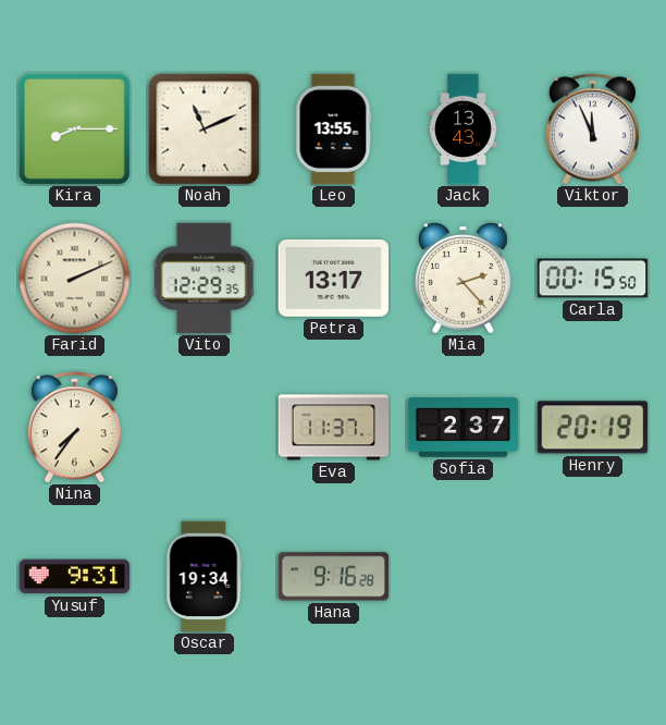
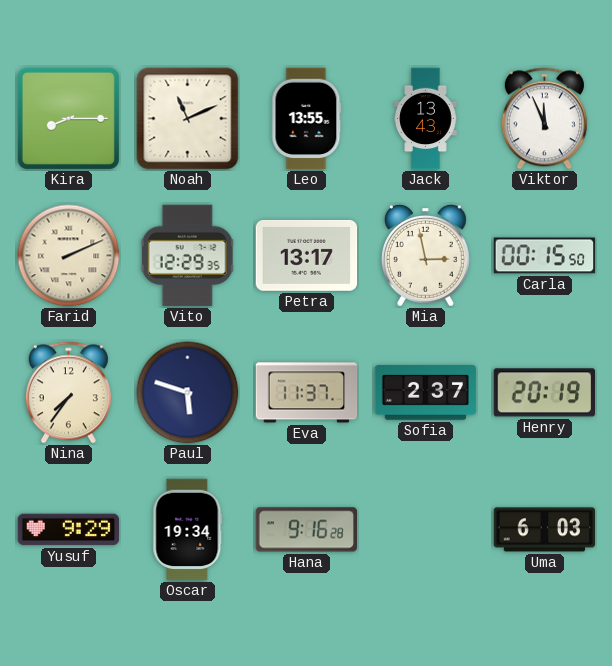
Mia: 2:23 -> 2:58
Paul: none -> 5:48
Yusuf: 9:31 -> 9:29
Uma: none -> 6:03
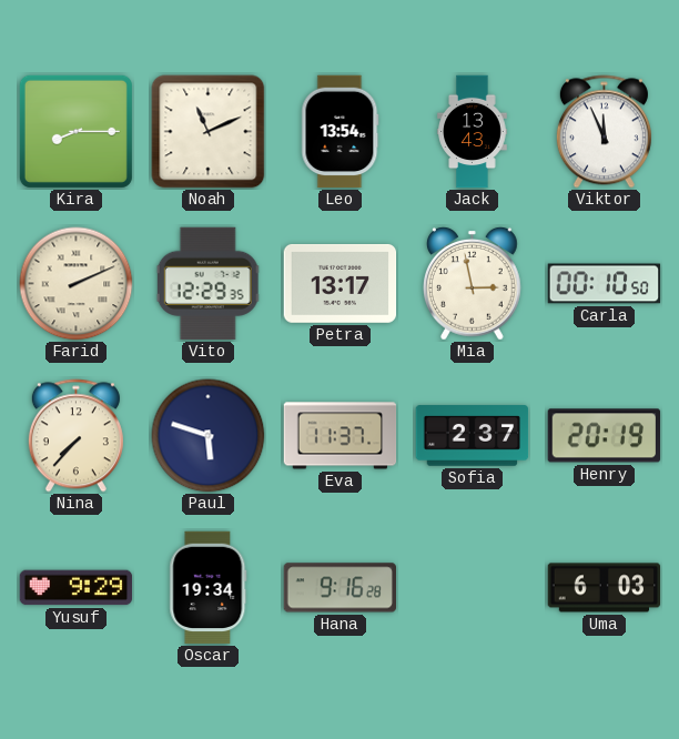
Leo: 13:55 -> 13:54
Carla: 00:15 -> 00:10
Nina: 7:36 -> 7:37
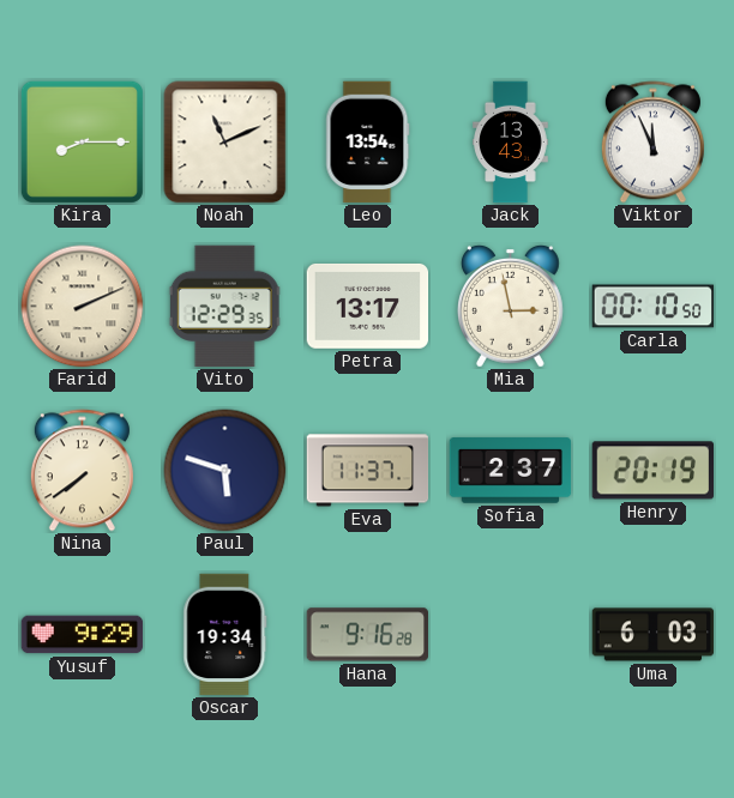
Nina: 7:37 -> 7:39
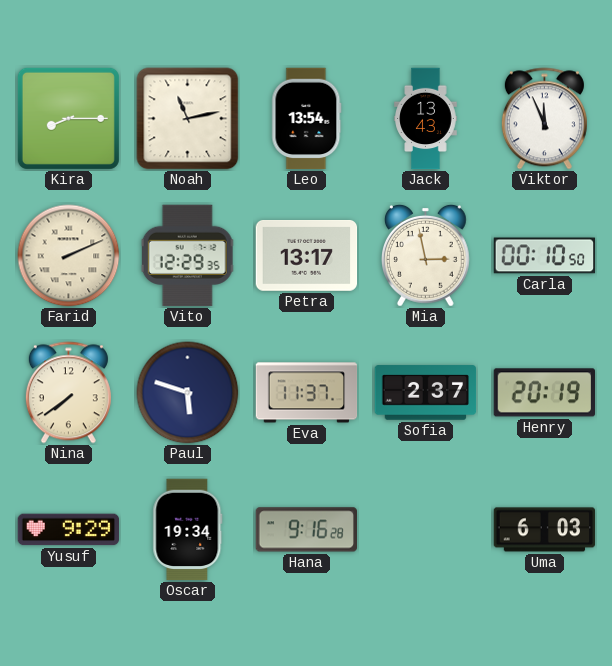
Noah: 11:11 -> 11:13
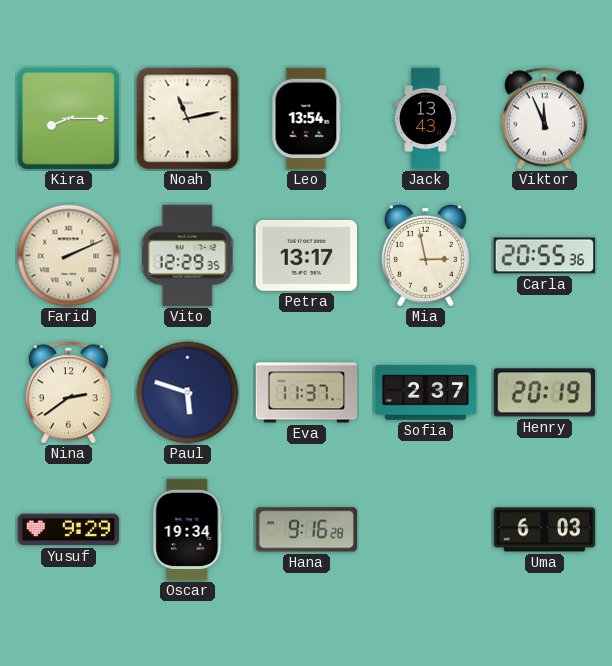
Carla: 00:10 -> 20:55
Nina: 7:39 -> 2:39
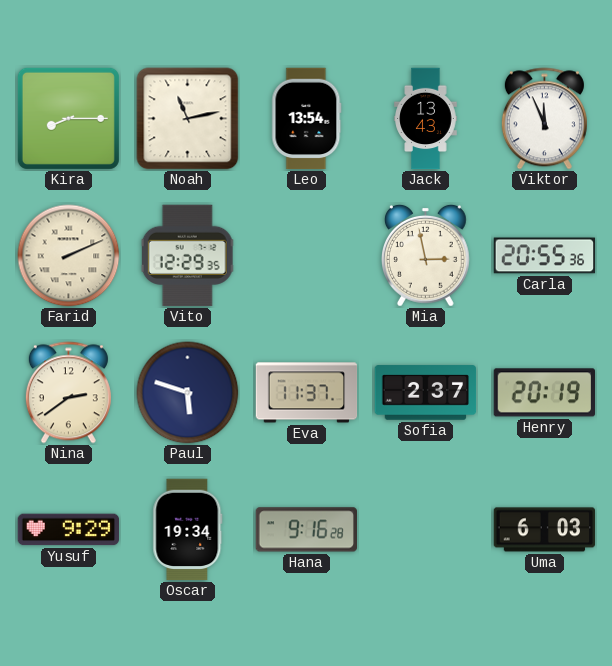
Petra: 13:17 -> none
